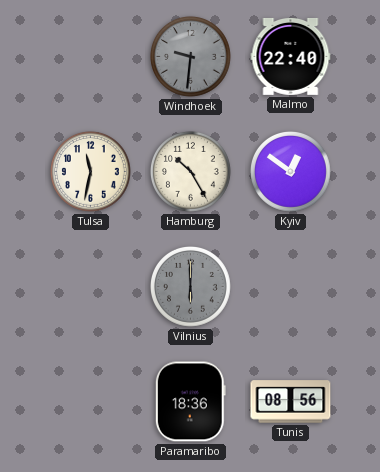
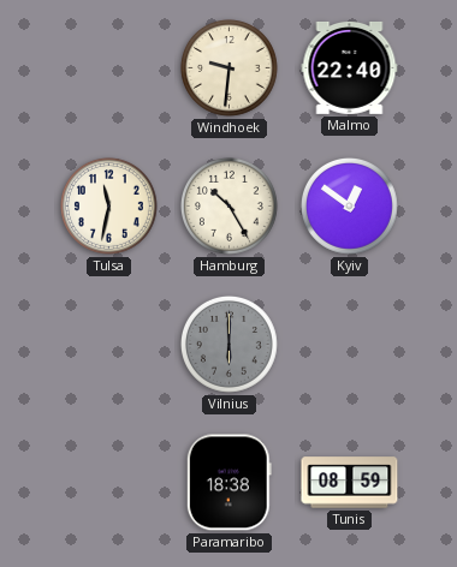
Windhoek dial: grey -> cream
Paramaribo: 18:36 -> 18:38
Tunis: 08:56 -> 08:59
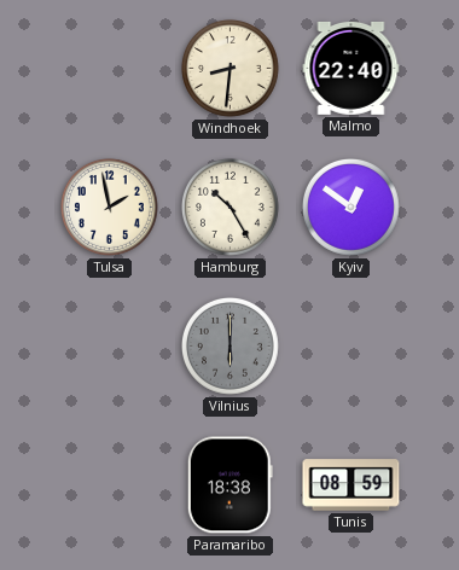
Windhoek: 9:31 -> 8:31
Tulsa: 11:32 -> 1:58
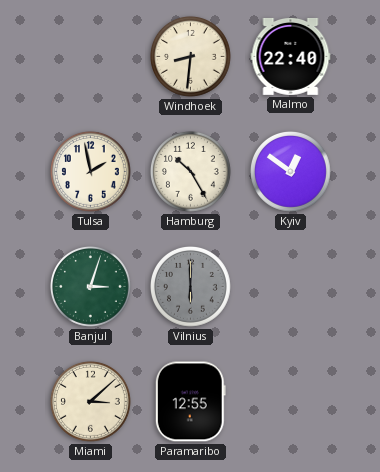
Banjul: none -> 3:03
Miami: none -> 3:08
Paramaribo: 18:38 -> 12:55
Tunis: 08:59 -> none
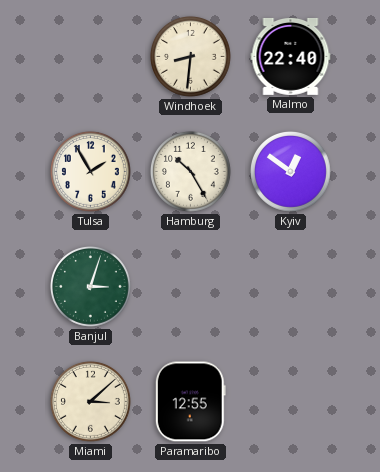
Tulsa: 1:58 -> 1:55
Vilnius: 6:00 -> none
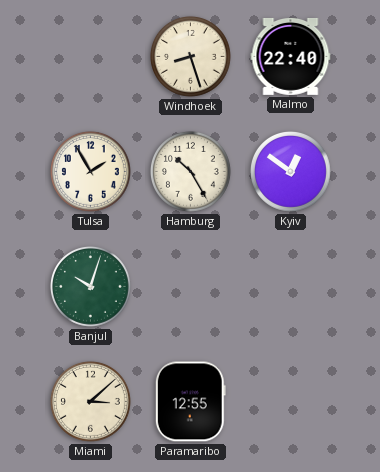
Windhoek: 8:31 -> 8:27
Banjul: 3:03 -> 10:03
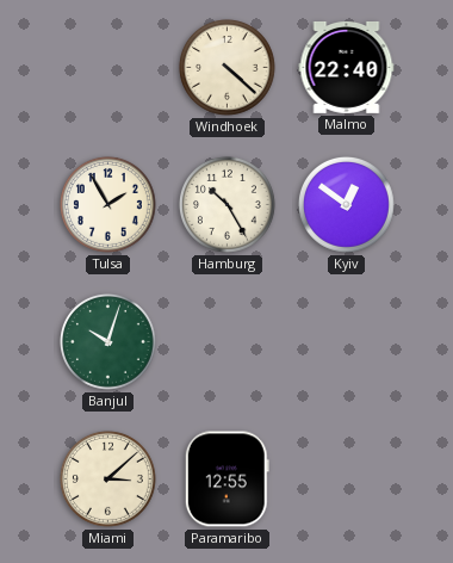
Windhoek: 8:27 -> 4:22
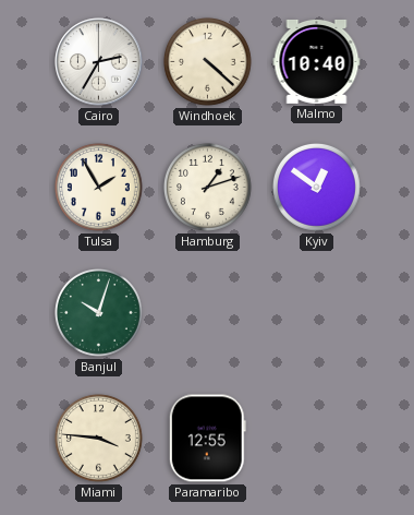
Cairo: none -> 2:35
Malmo: 22:40 -> 10:40
Hamburg: 10:25 -> 1:12
Miami: 3:08 -> 3:46
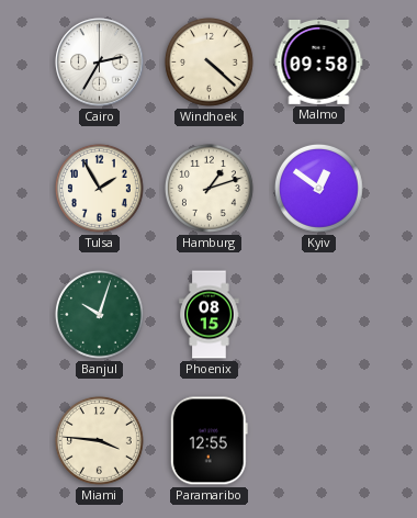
Malmo: 10:40 -> 09:58
Phoenix: none -> 08:15
